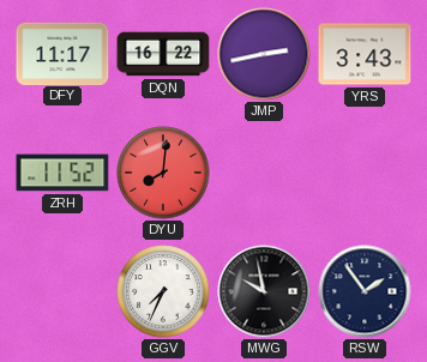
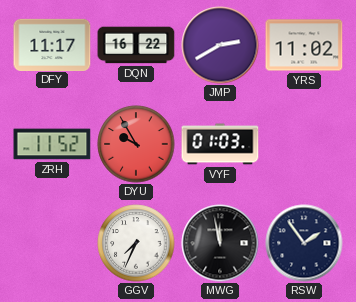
JMP: 2:43 -> 2:40
YRS: 3:43 -> 11:02
DYU: 8:01 -> 9:55
VYF: none -> 01:03
MWG: 9:58 -> 11:58
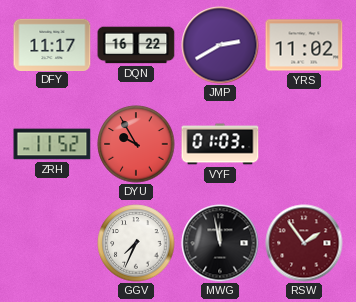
RSW dial: navy -> burgundy
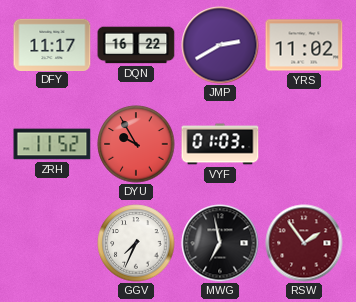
MWG: 11:58 -> 6:58
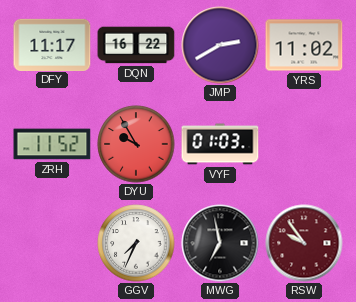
RSW: 1:54 -> 9:54
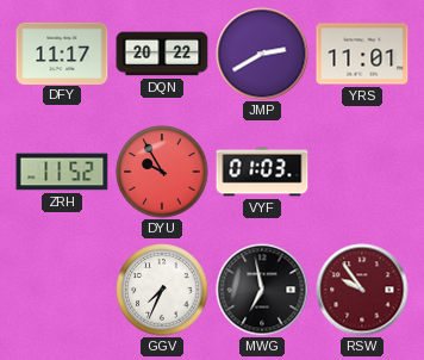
DQN: 16:22 -> 20:22
YRS: 11:02 -> 11:01
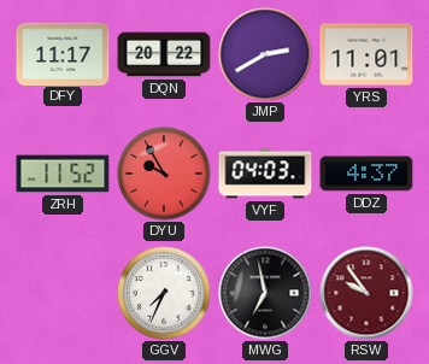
VYF: 01:03 -> 04:03
DDZ: none -> 4:37
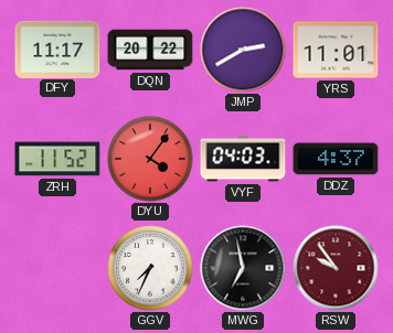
DYU: 9:55 -> 4:06
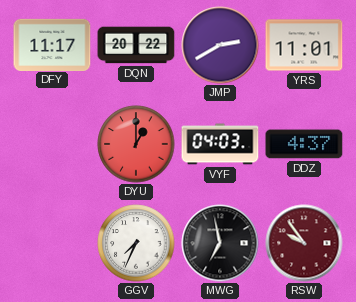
ZRH: 11:52 -> none
DYU: 4:06 -> 1:00
